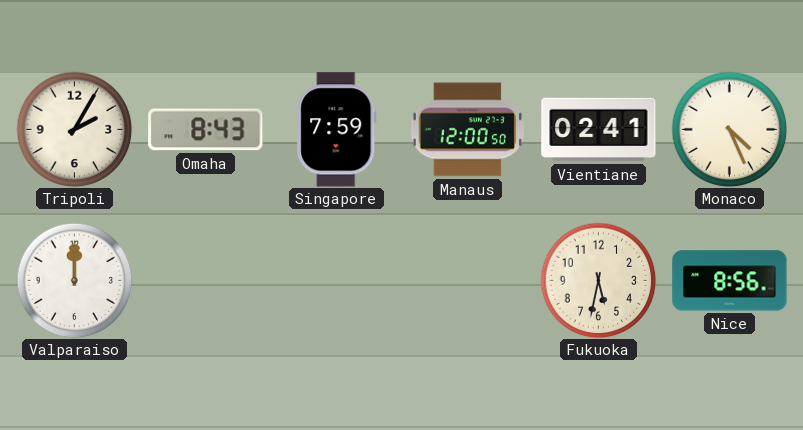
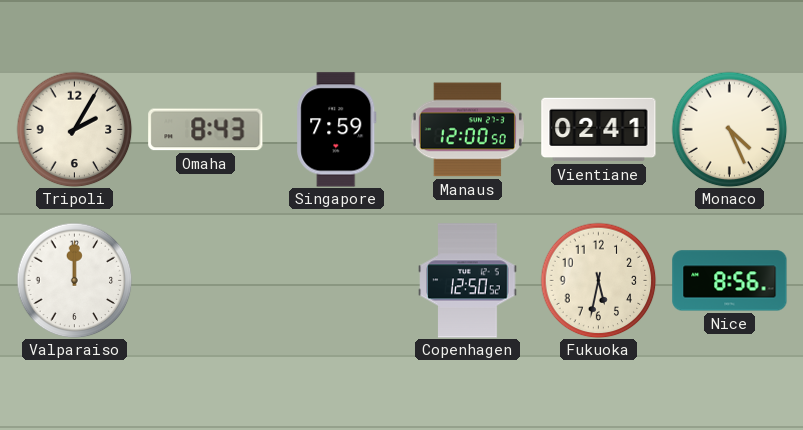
Copenhagen: none -> 12:50
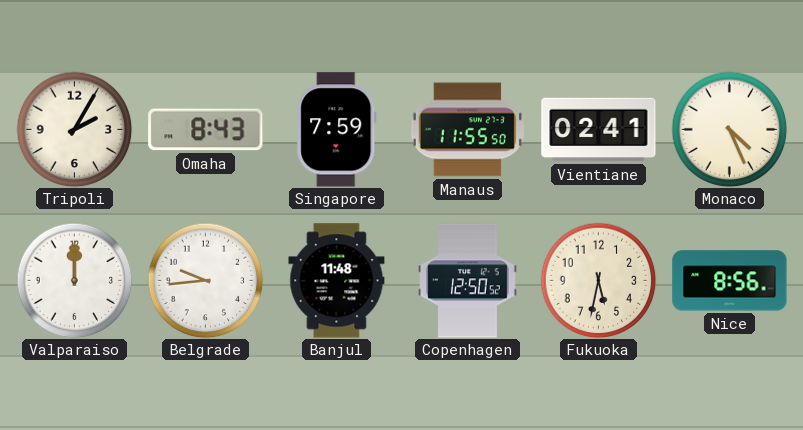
Manaus: 12:00 -> 11:55
Belgrade: none -> 9:44
Banjul: none -> 11:48
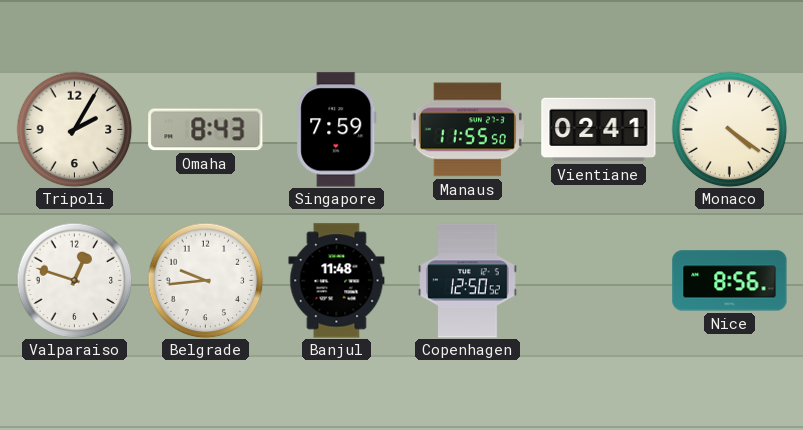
Monaco: 4:26 -> 4:21
Valparaiso: 12:00 -> 12:48
Fukuoka: 5:32 -> none
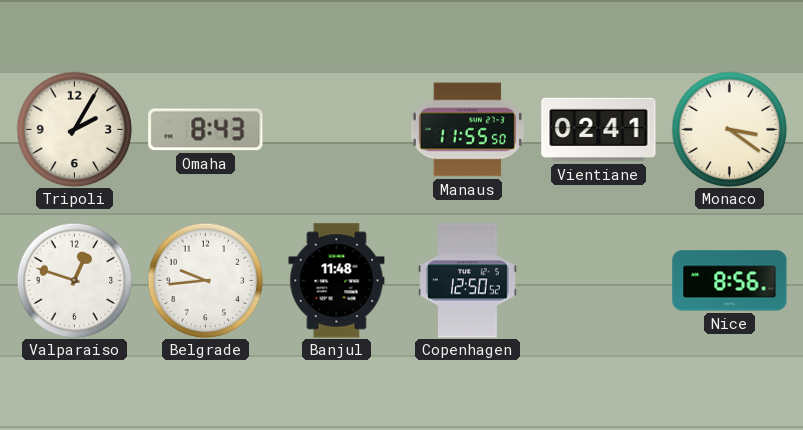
Singapore: 7:59 -> none
Monaco: 4:21 -> 3:21
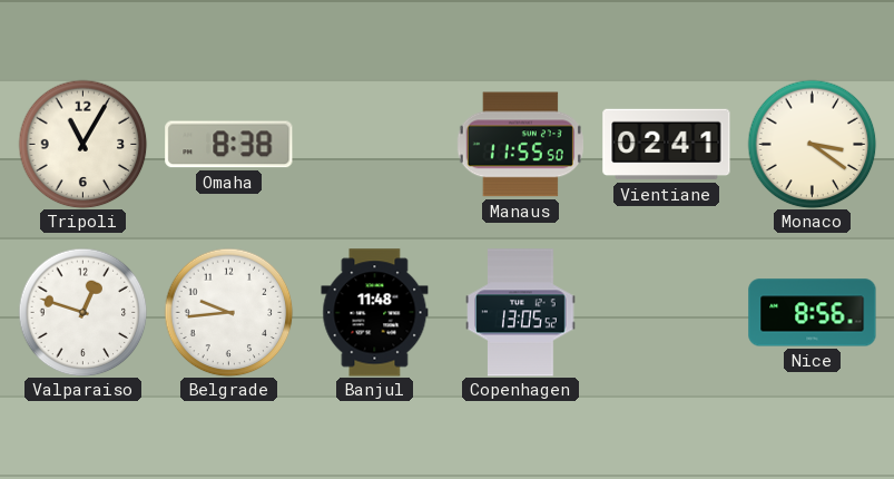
Tripoli: 2:05 -> 11:05
Omaha: 8:43 -> 8:38
Copenhagen: 12:50 -> 13:05
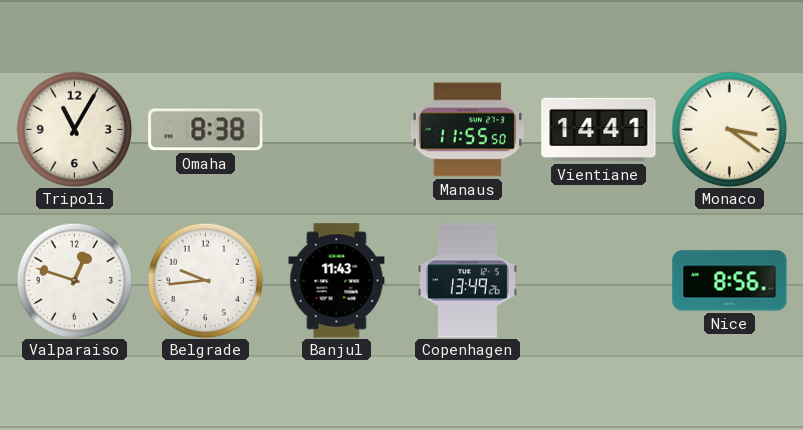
Vientiane: 02:41 -> 14:41
Banjul: 11:48 -> 11:43
Copenhagen: 13:05 -> 13:49
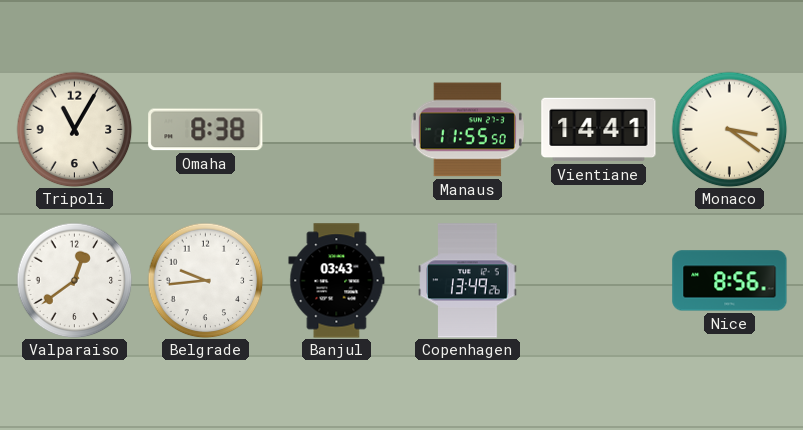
Valparaiso: 12:48 -> 12:39
Banjul: 11:43 -> 03:43
